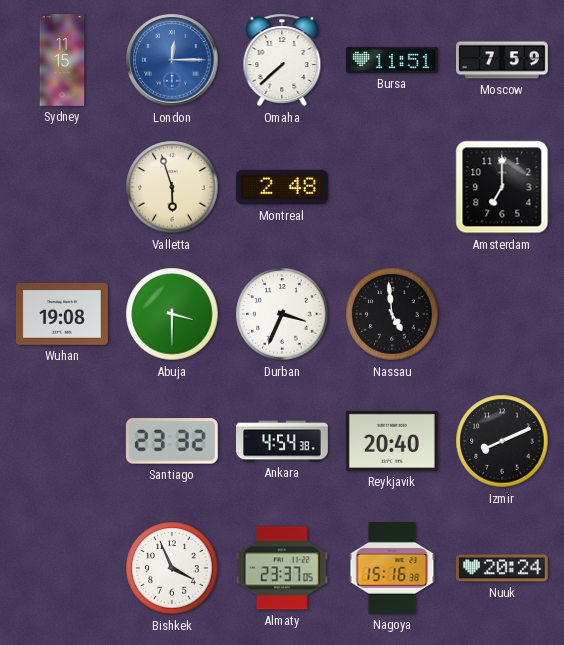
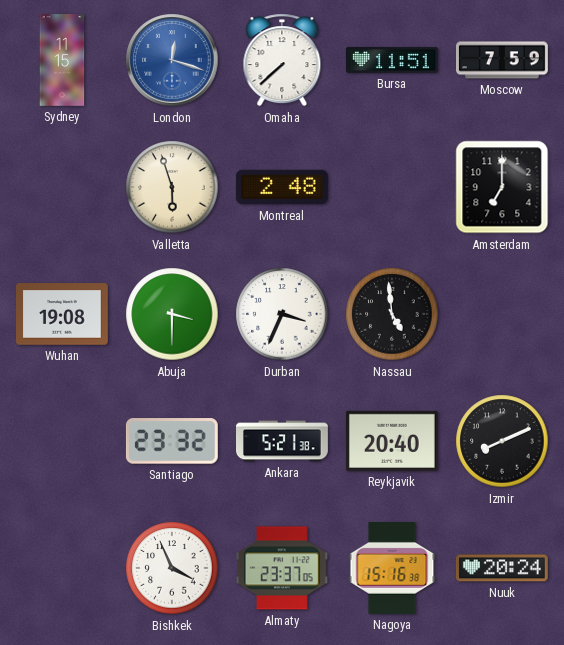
London: 12:15 -> 12:18
Ankara: 4:54 -> 5:21
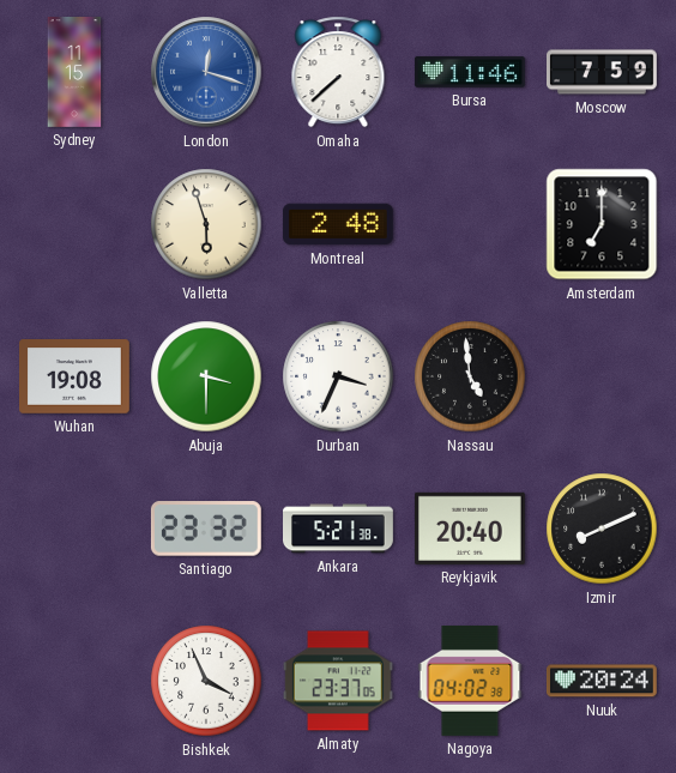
Bursa: 11:51 -> 11:46
Nagoya: 15:16 -> 04:02
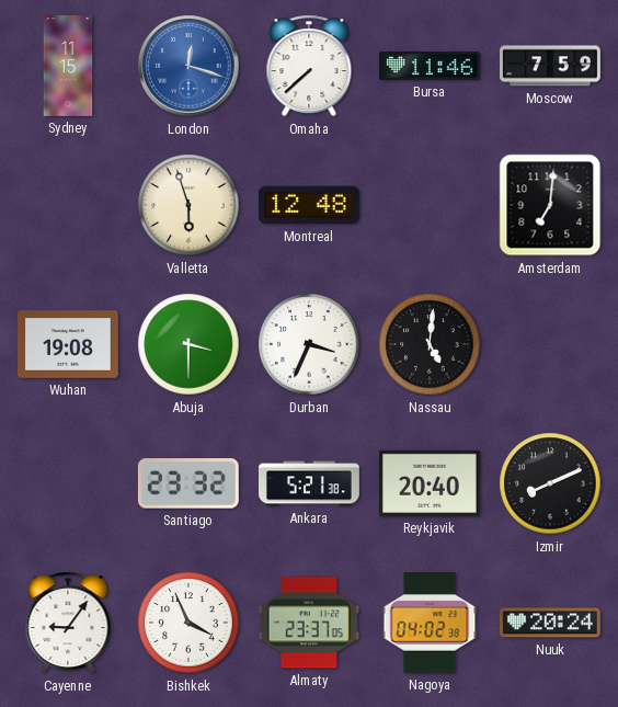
Montreal: 2:48 -> 12:48
Amsterdam: 7:00 -> 7:01
Nassau: 4:59 -> 5:01
Cayenne: none -> 9:06
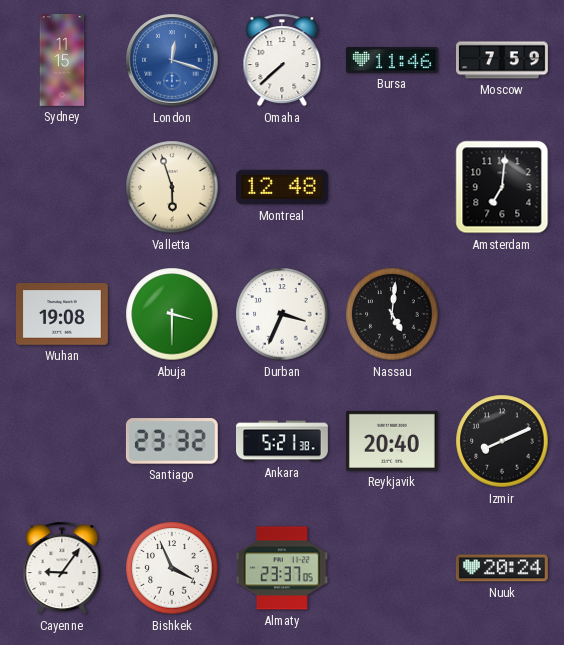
Nagoya: 04:02 -> none
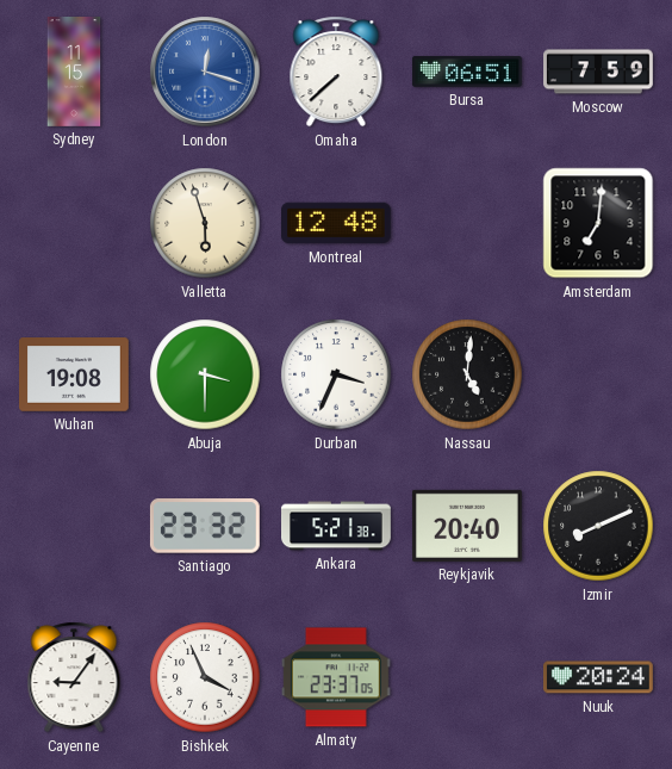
Bursa: 11:46 -> 06:51
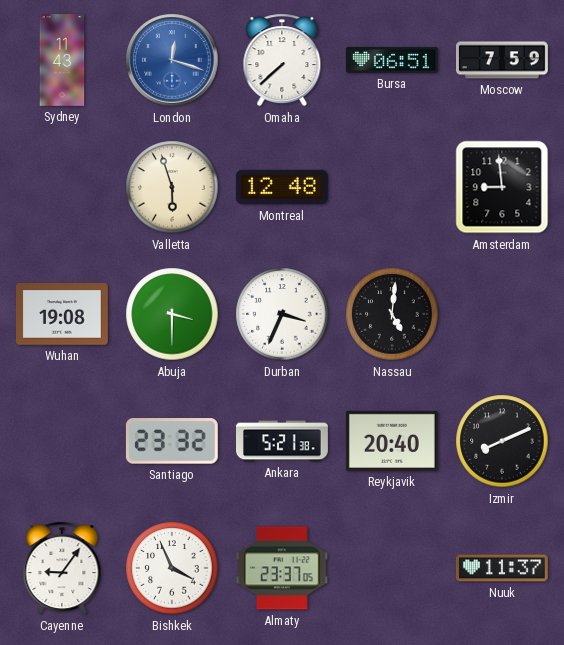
Sydney: 11:15 -> 11:43
Amsterdam: 7:01 -> 8:59
Nuuk: 20:24 -> 11:37
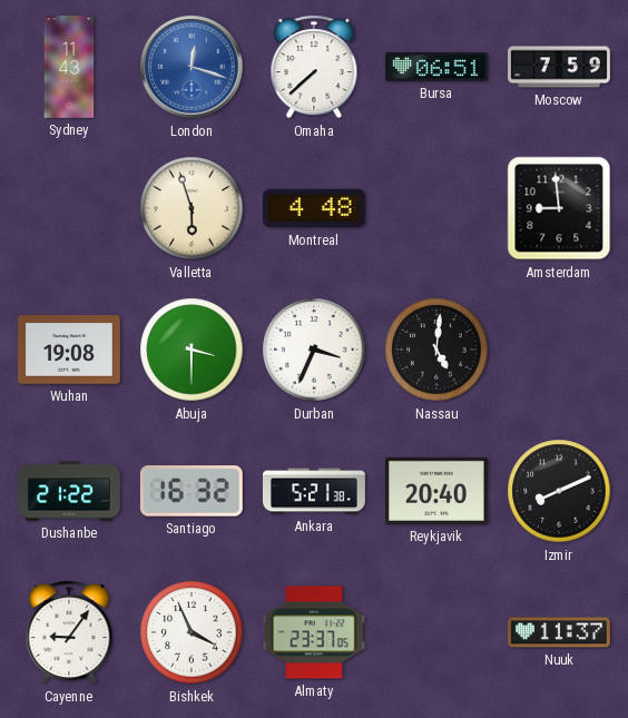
Montreal: 12:48 -> 4:48
Dushanbe: none -> 21:22
Santiago: 23:32 -> 16:32
